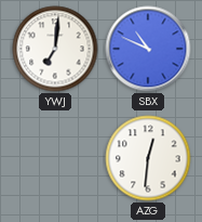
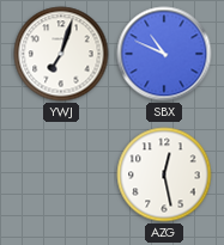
YWJ: 7:01 -> 7:03
AZG: 12:31 -> 12:28
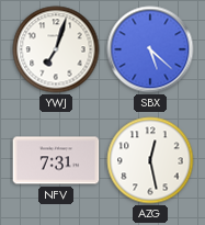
SBX: 10:49 -> 5:22
NFV: none -> 7:31
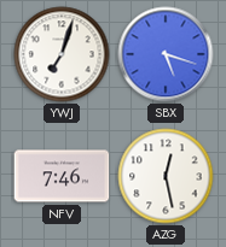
SBX: 5:22 -> 5:18
NFV: 7:31 -> 7:46
